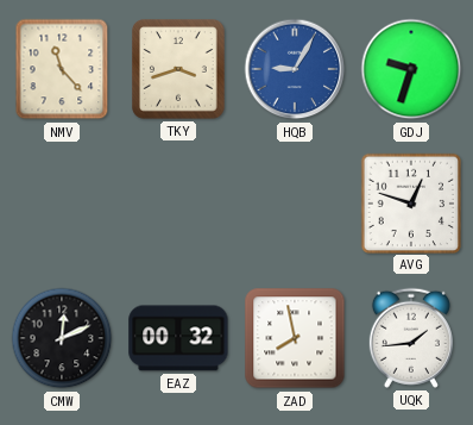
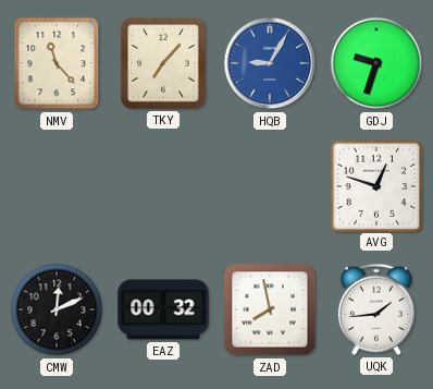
TKY: 3:42 -> 7:07
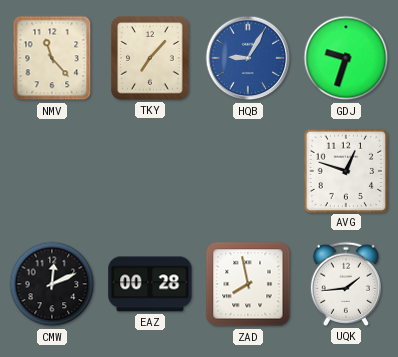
EAZ: 00:32 -> 00:28
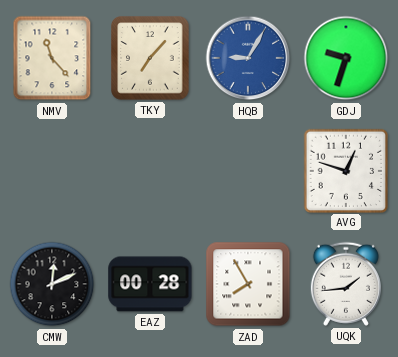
ZAD: 7:58 -> 7:55
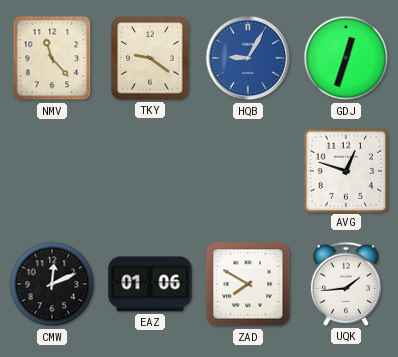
TKY: 7:07 -> 9:21
GDJ: 9:33 -> 12:33
EAZ: 00:28 -> 01:06
ZAD: 7:55 -> 7:50
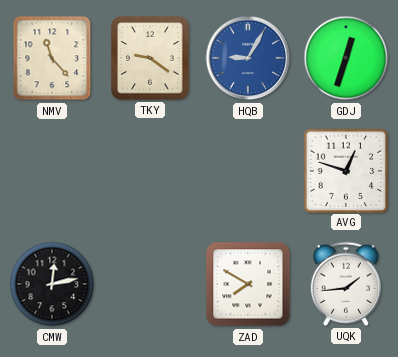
CMW: 12:11 -> 12:13
EAZ: 01:06 -> none
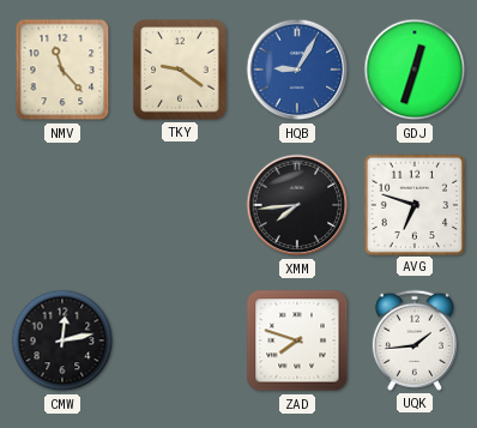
XMM: none -> 7:44
AVG: 12:48 -> 6:48
ZAD: 7:50 -> 7:48
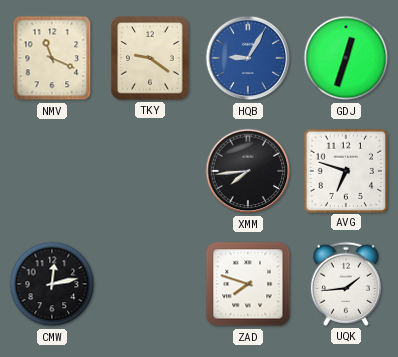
NMV: 11:23 -> 11:19
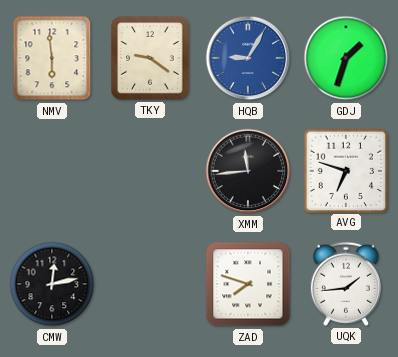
NMV: 11:19 -> 5:59
GDJ: 12:33 -> 1:33
XMM: 7:44 -> 11:44
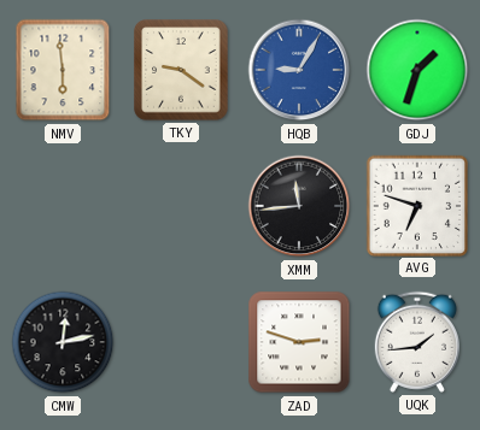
ZAD: 7:48 -> 2:48
